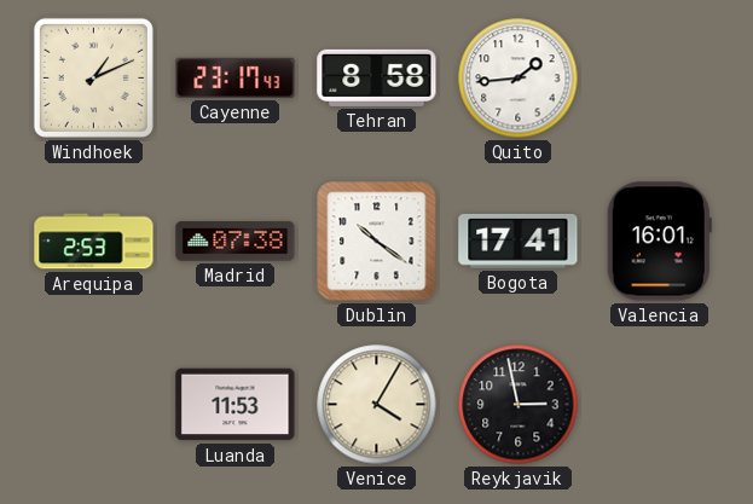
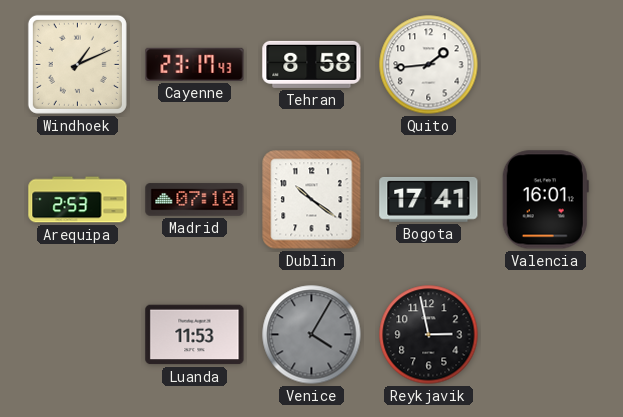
Madrid: 07:38 -> 07:10
Venice dial: cream -> grey
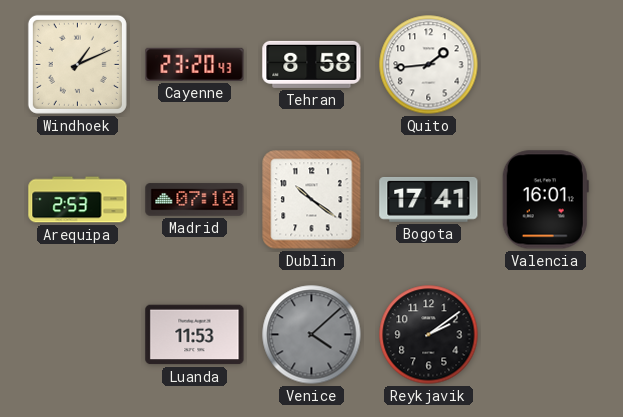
Cayenne: 23:17 -> 23:20
Venice: 4:05 -> 4:08
Reykjavik: 2:58 -> 2:09
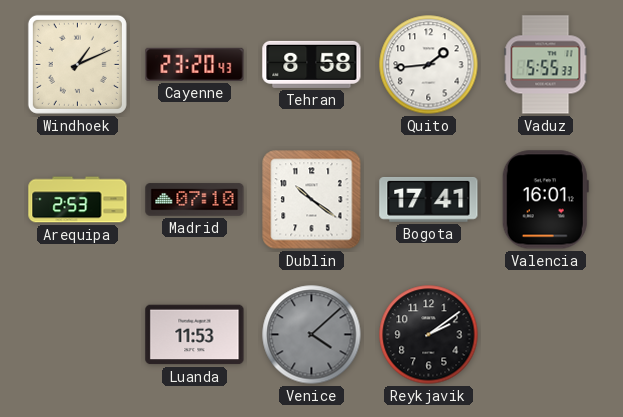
Vaduz: none -> 5:55
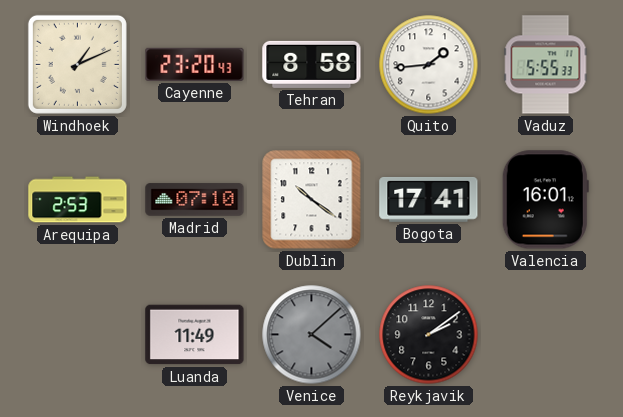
Luanda: 11:53 -> 11:49
